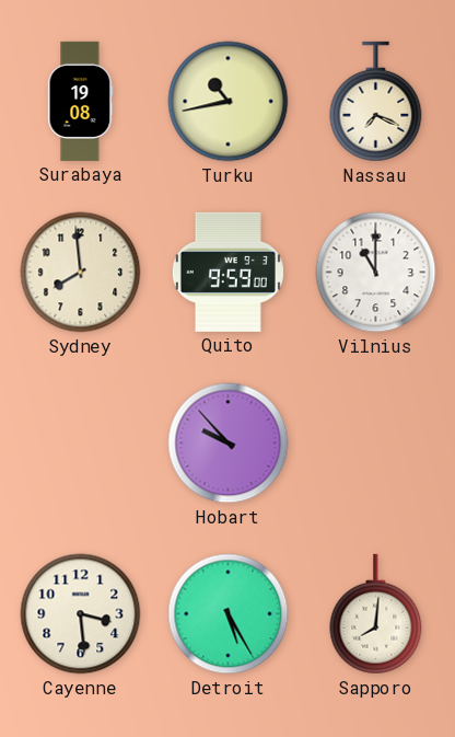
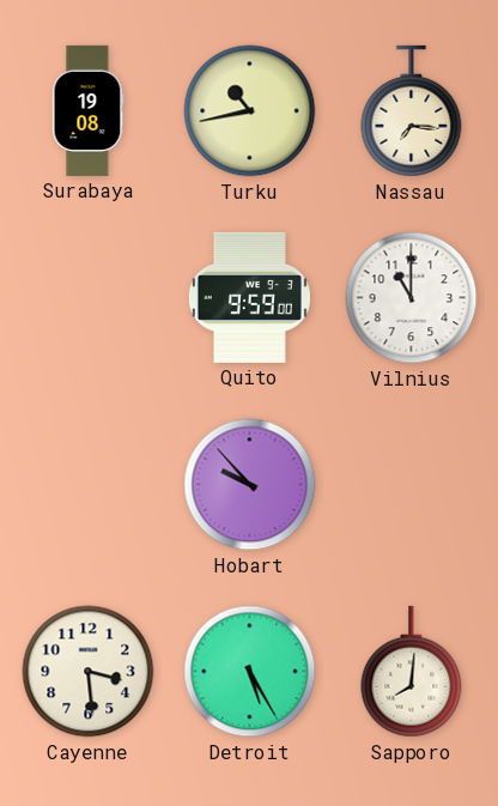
Nassau: 7:19 -> 7:16
Sydney: 7:59 -> none
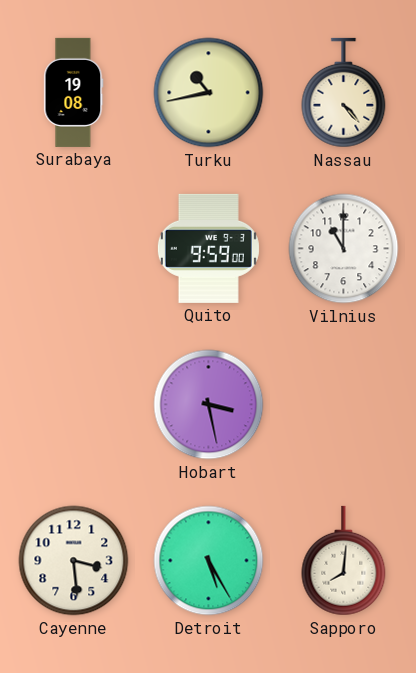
Nassau: 7:16 -> 4:23
Hobart: 9:53 -> 3:28
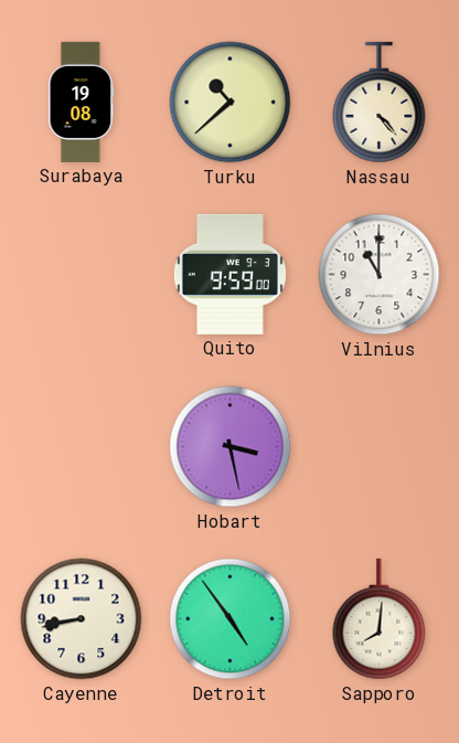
Turku: 10:43 -> 10:38
Cayenne: 3:29 -> 8:43
Detroit: 5:25 -> 4:54
